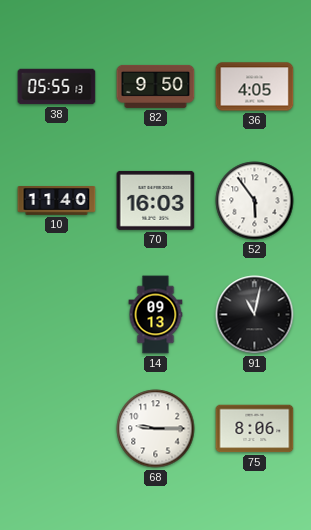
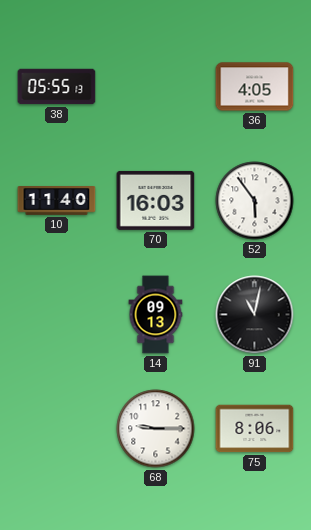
82: 9:50 -> none
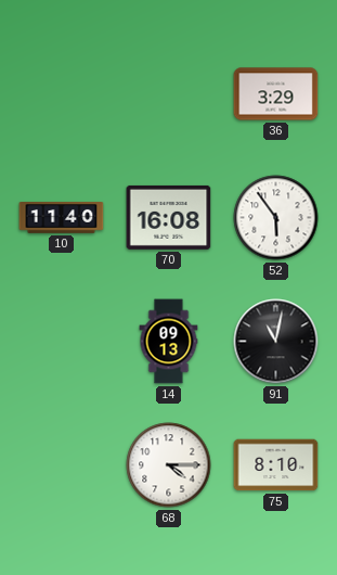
38: 05:55 -> none
36: 4:05 -> 3:29
70: 16:03 -> 16:08
68: 9:15 -> 4:15
75: 8:06 -> 8:10
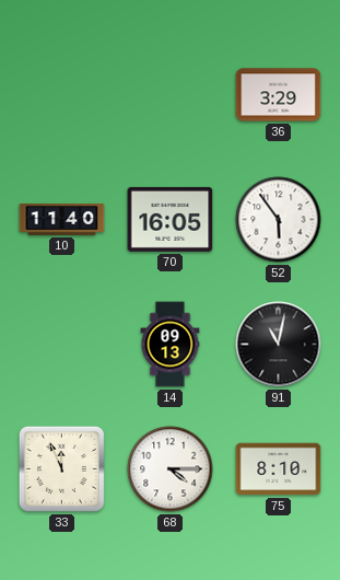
70: 16:08 -> 16:05
33: none -> 11:56
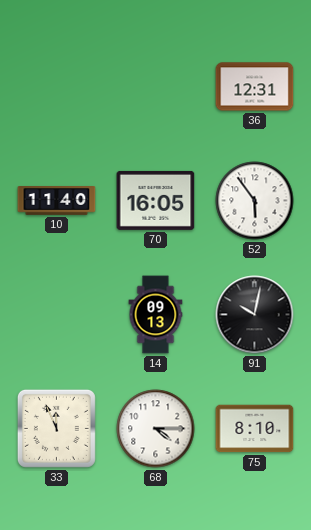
36: 3:29 -> 12:31
91: 11:02 -> 10:02
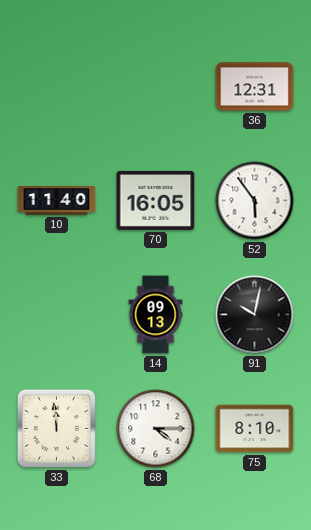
33: 11:56 -> 11:59
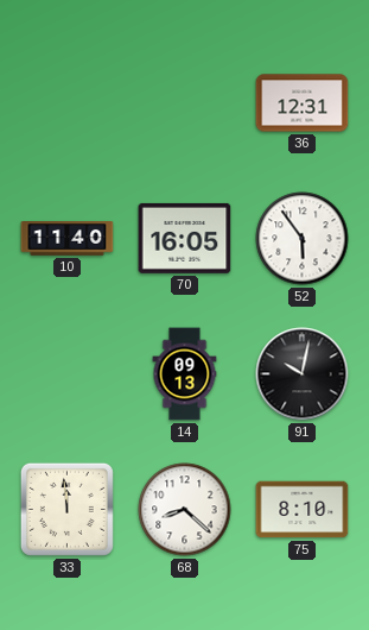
68: 4:15 -> 8:22
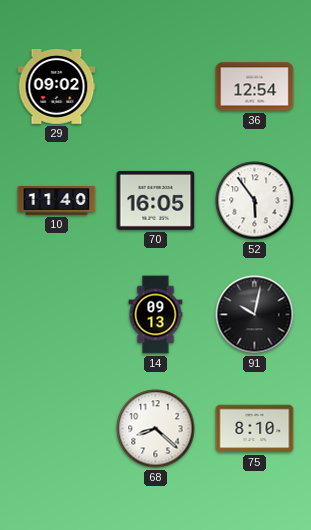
29: none -> 09:02
36: 12:31 -> 12:54
33: 11:59 -> none
